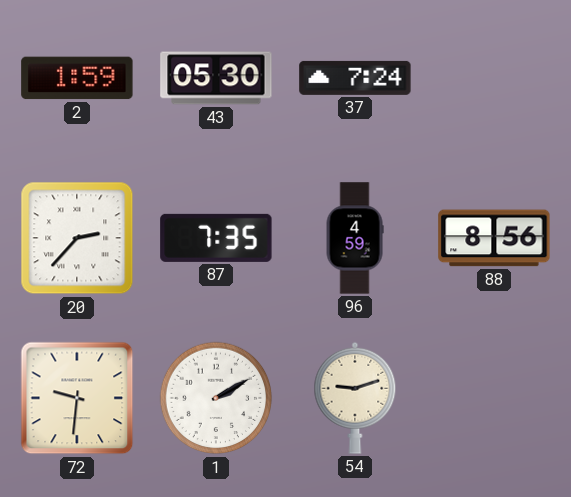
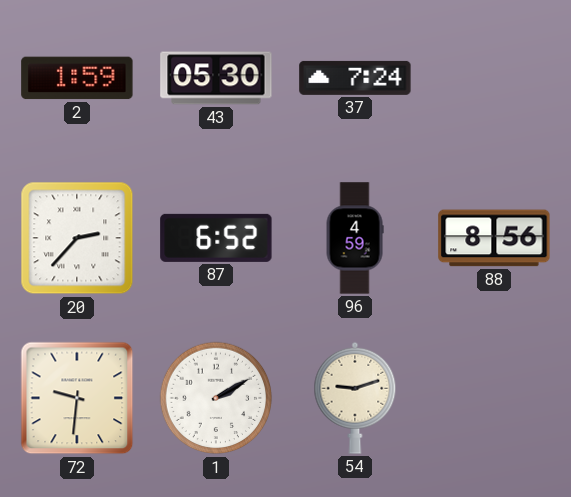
87: 7:35 -> 6:52
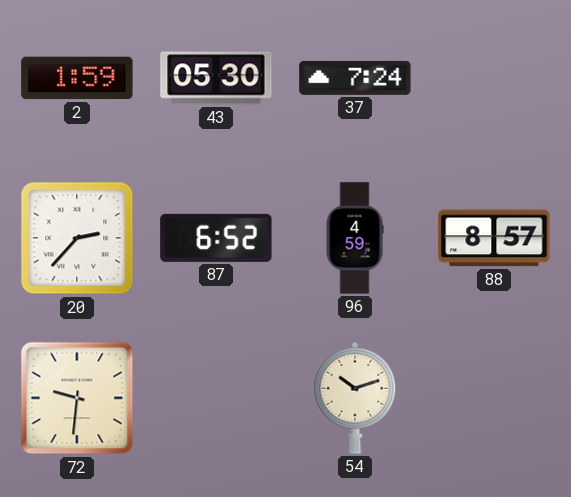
88: 8:56 -> 8:57
1: 2:10 -> none
54: 9:12 -> 10:12
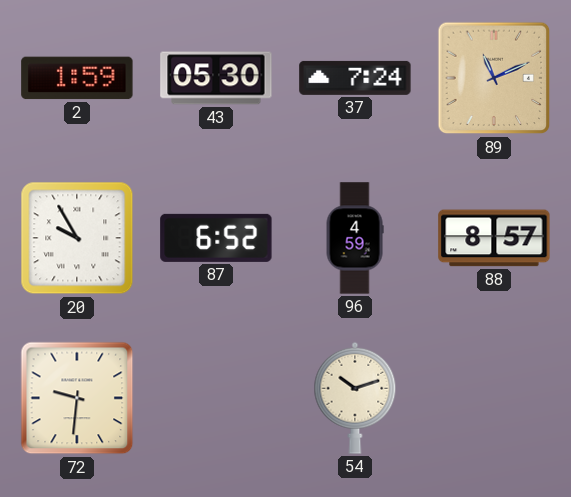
89: none -> 11:11
20: 2:37 -> 9:55
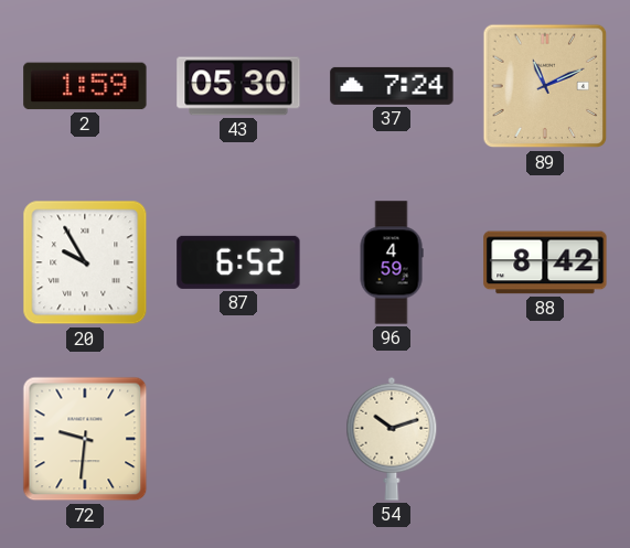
88: 8:57 -> 8:42
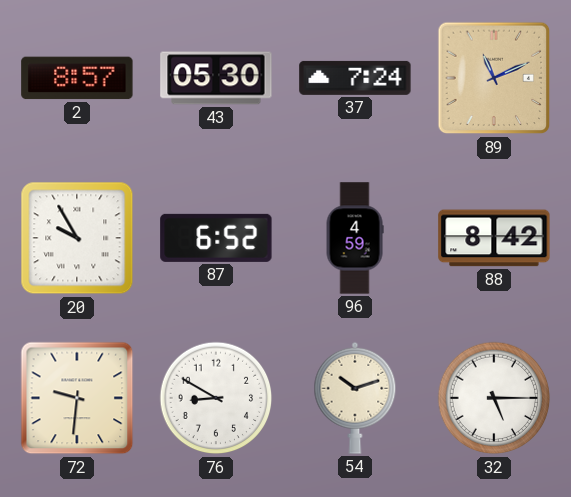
2: 1:59 -> 8:57
76: none -> 8:50
32: none -> 5:15
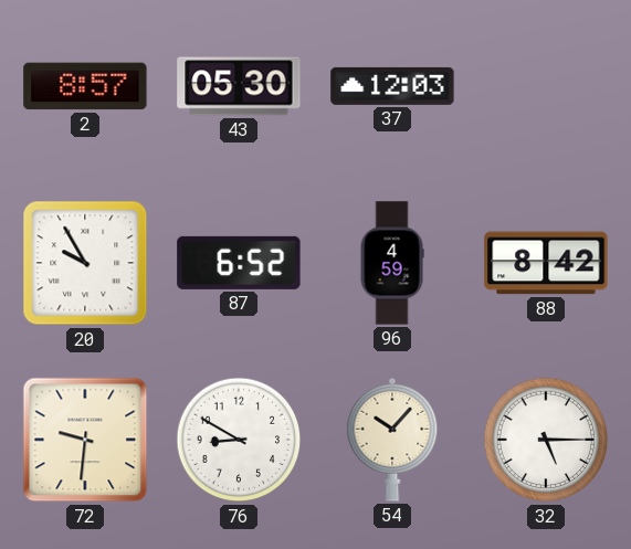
37: 7:24 -> 12:03
89: 11:11 -> none
54: 10:12 -> 10:07
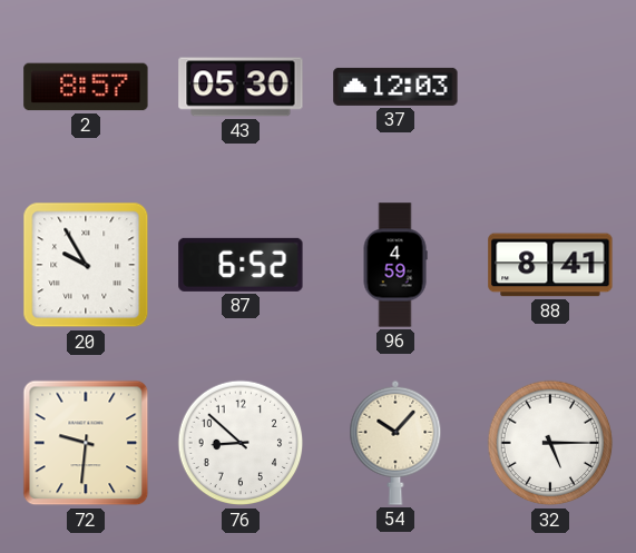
88: 8:42 -> 8:41
76: 8:50 -> 8:52
